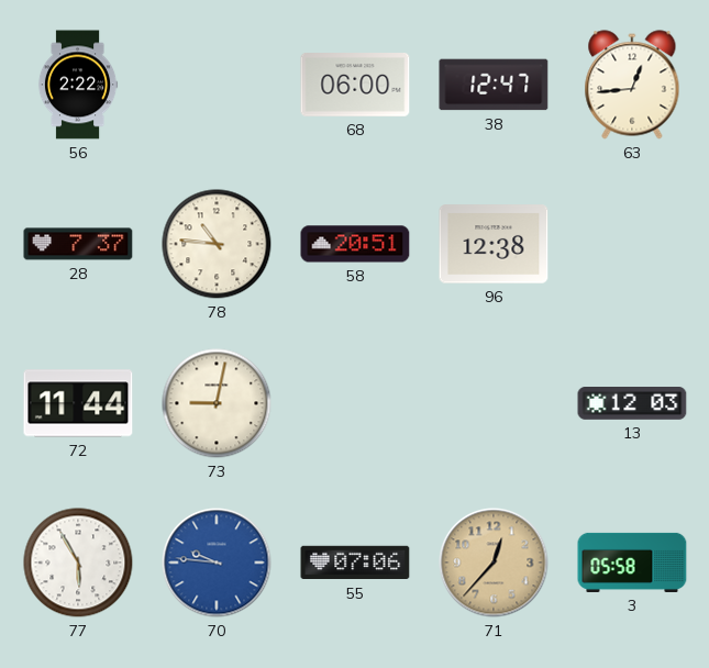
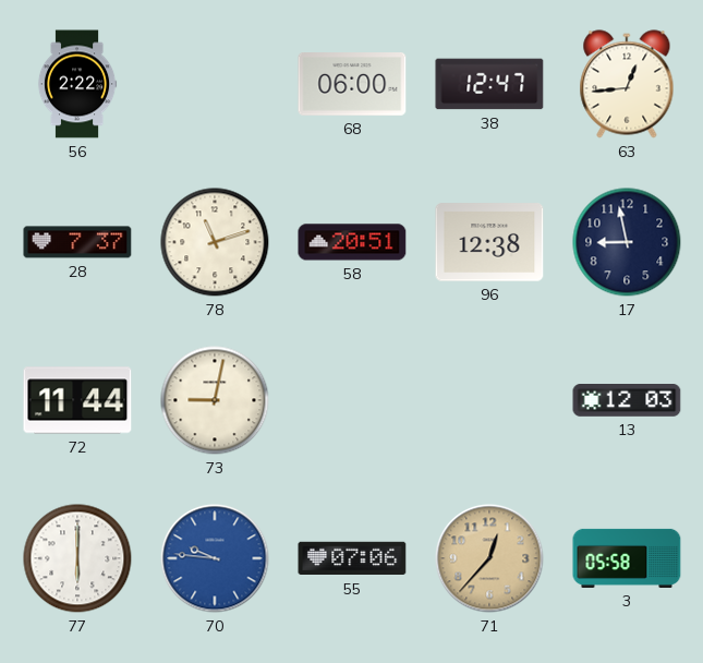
78: 10:46 -> 11:12
17: none -> 8:58
77: 5:55 -> 6:00
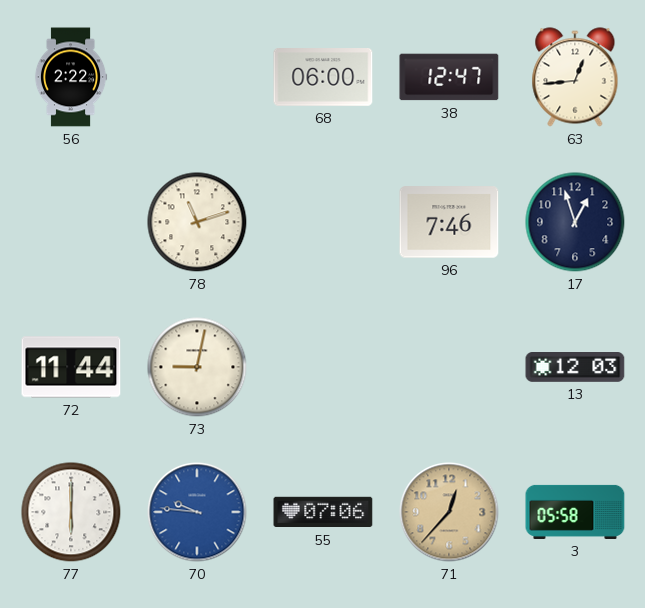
28: 7:37 -> none
58: 20:51 -> none
96: 12:38 -> 7:46
17: 8:58 -> 12:57
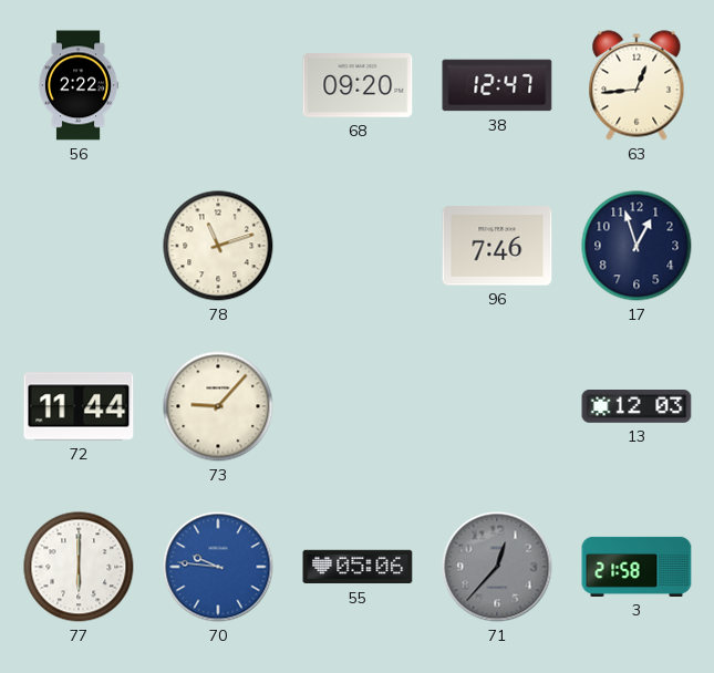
68: 06:00 -> 09:20
73: 9:02 -> 9:07
55: 07:06 -> 05:06
71 dial: champagne -> grey
3: 05:58 -> 21:58
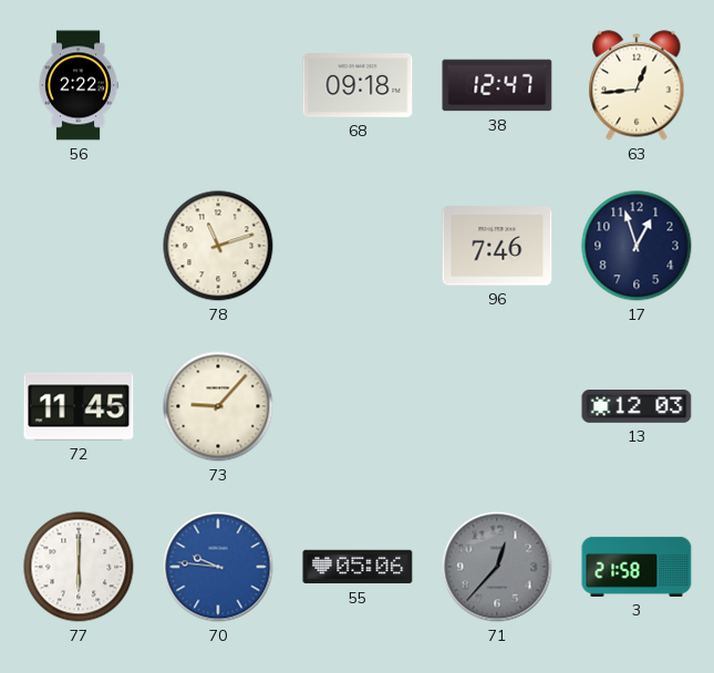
68: 09:20 -> 09:18
72: 11:44 -> 11:45
